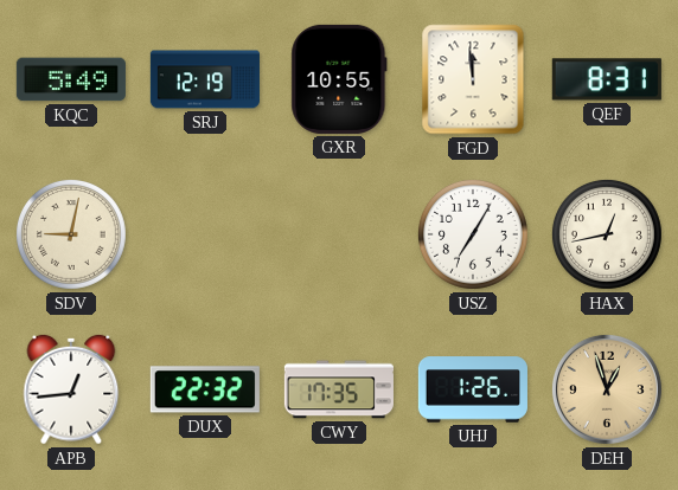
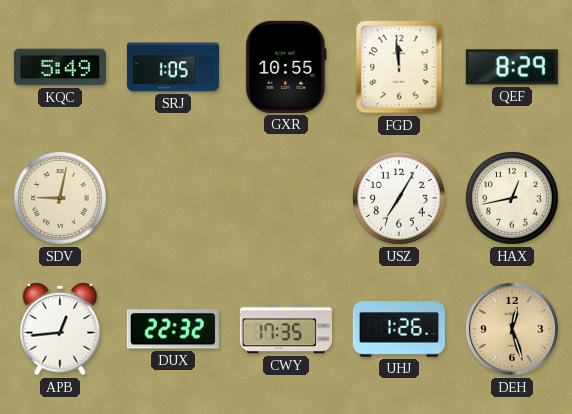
SRJ: 12:19 -> 1:05
QEF: 8:31 -> 8:29
DEH: 12:57 -> 12:27
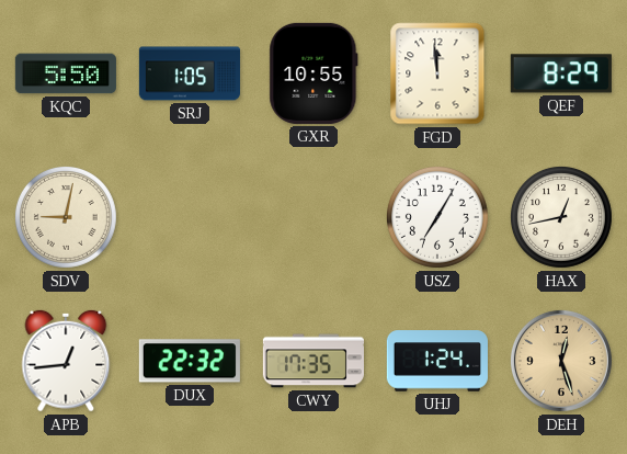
KQC: 5:49 -> 5:50
UHJ: 1:26 -> 1:24
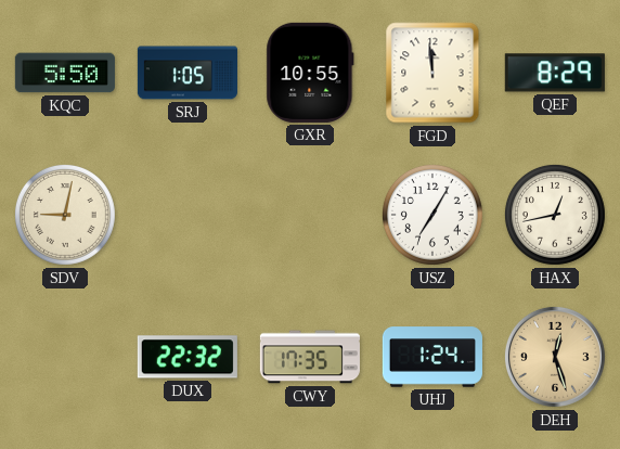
APB: 12:44 -> none
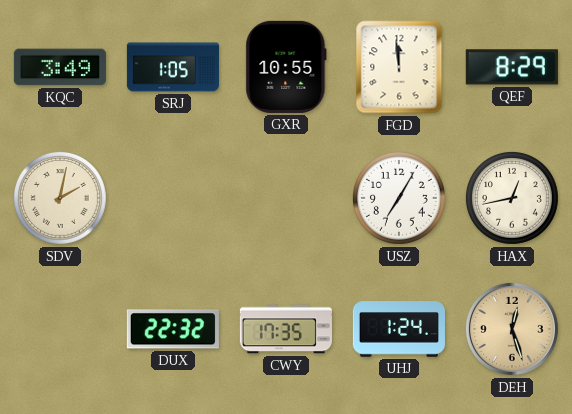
KQC: 5:50 -> 3:49
SDV: 9:02 -> 2:02
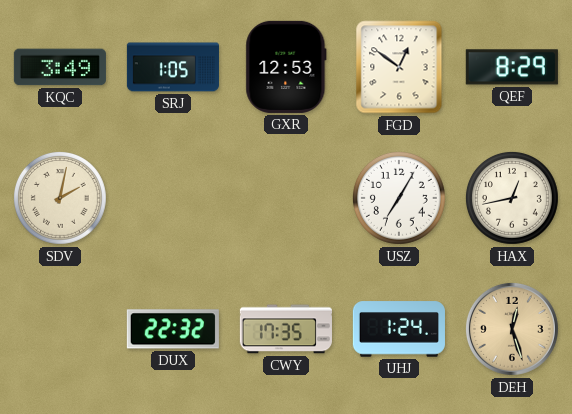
GXR: 10:55 -> 12:53
FGD: 11:59 -> 12:51
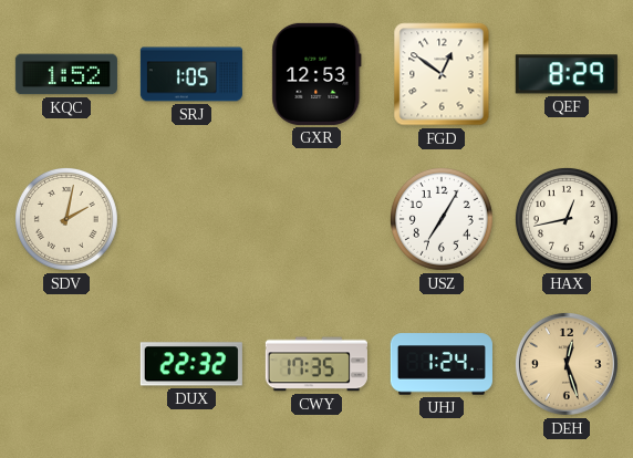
KQC: 3:49 -> 1:52
